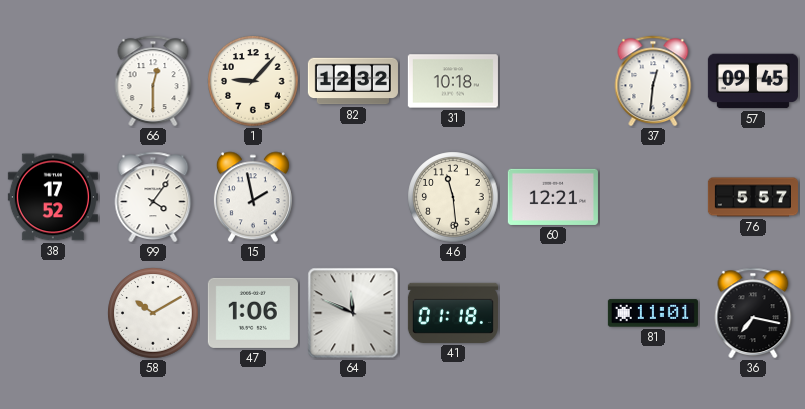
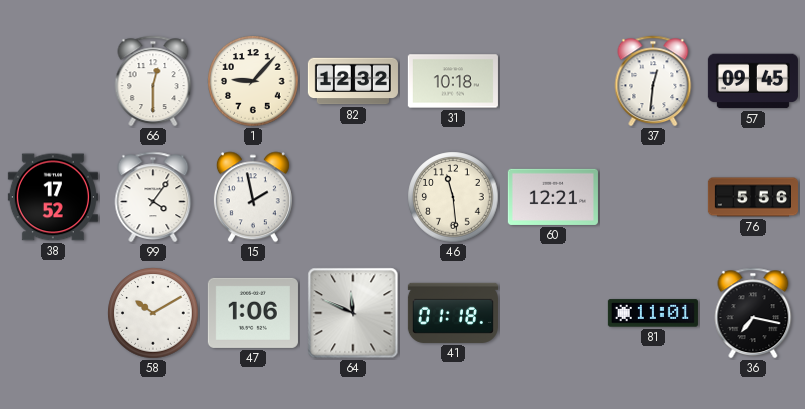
76: 5:57 -> 5:56
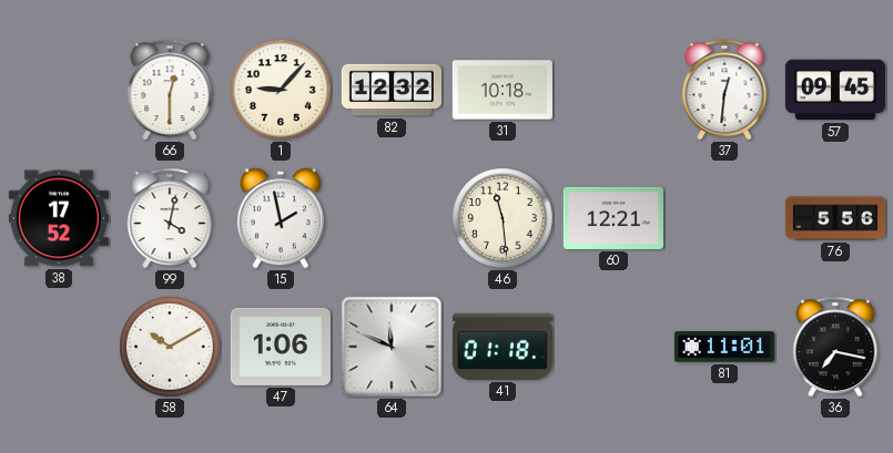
99: 4:06 -> 4:02
